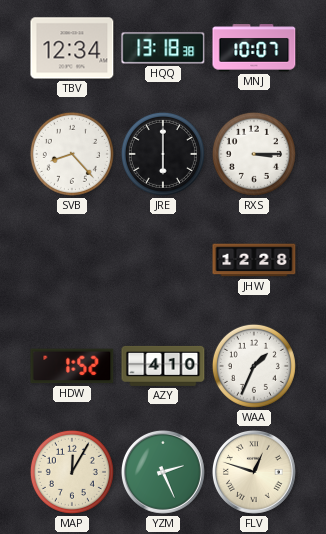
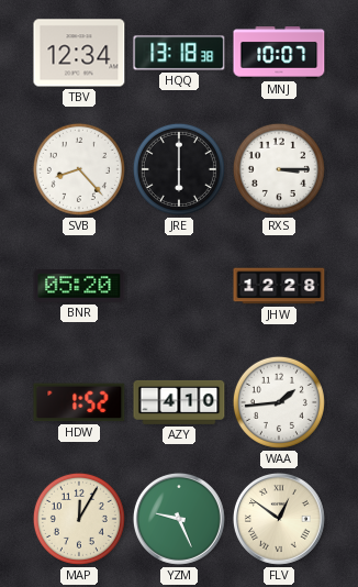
BNR: none -> 05:20
WAA: 1:34 -> 1:44
YZM: 2:26 -> 9:26
FLV: 12:48 -> 12:51
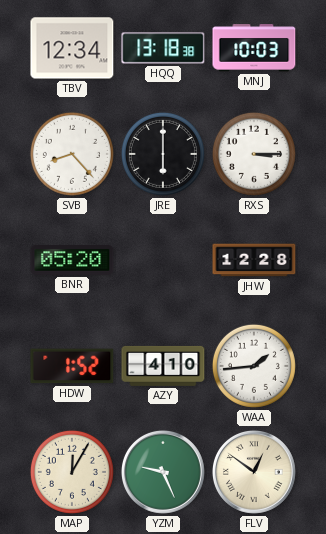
MNJ: 10:07 -> 10:03
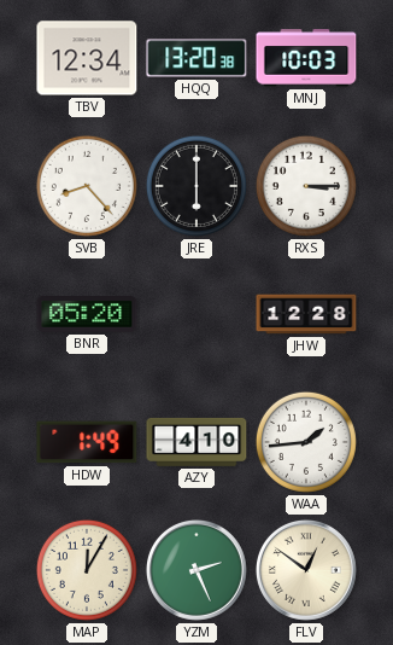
HQQ: 13:18 -> 13:20
HDW: 1:52 -> 1:49
YZM: 9:26 -> 2:26
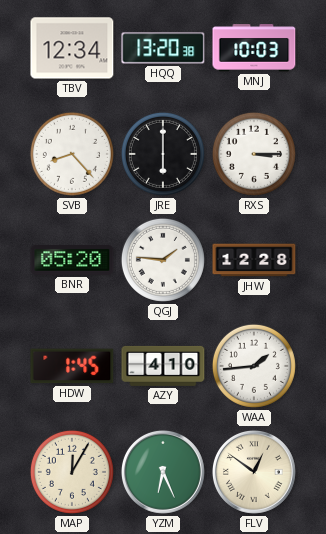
QGJ: none -> 1:46
HDW: 1:49 -> 1:45
YZM: 2:26 -> 6:26
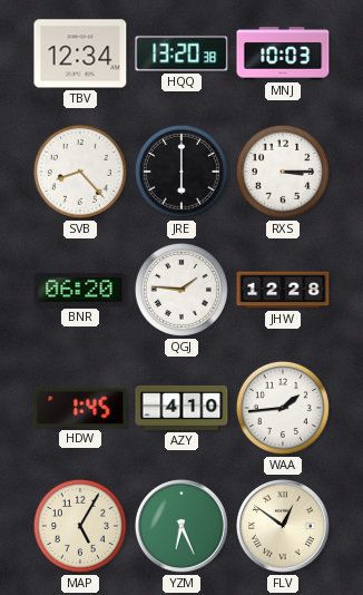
BNR: 05:20 -> 06:20
MAP: 12:05 -> 5:05
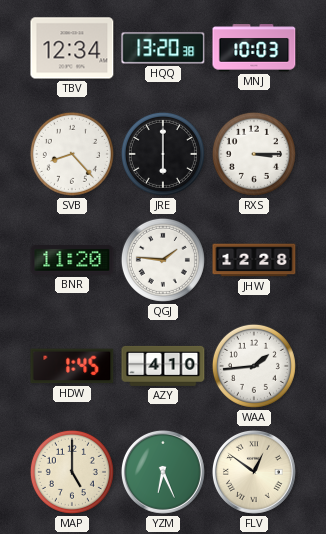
BNR: 06:20 -> 11:20
MAP: 5:05 -> 5:00
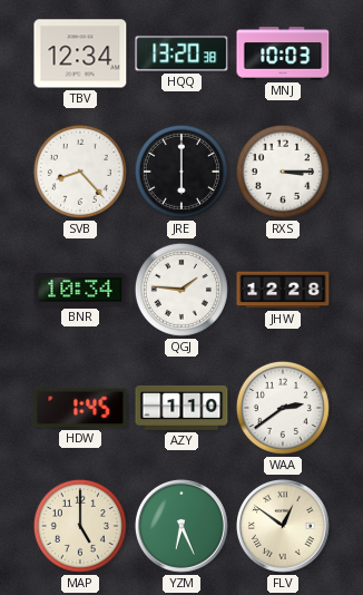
BNR: 11:20 -> 10:34
AZY: 4:10 -> 1:10
WAA: 1:44 -> 2:39
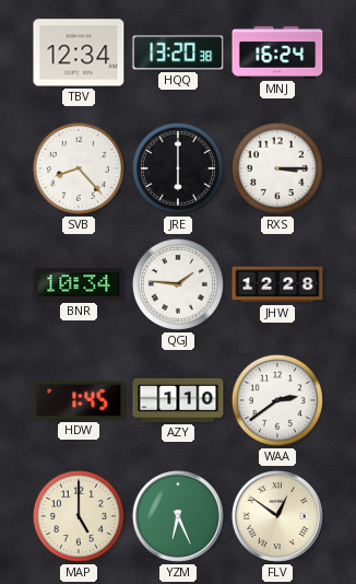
MNJ: 10:03 -> 16:24
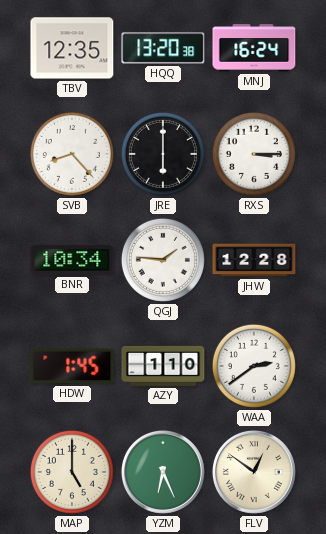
TBV: 12:34 -> 12:35
